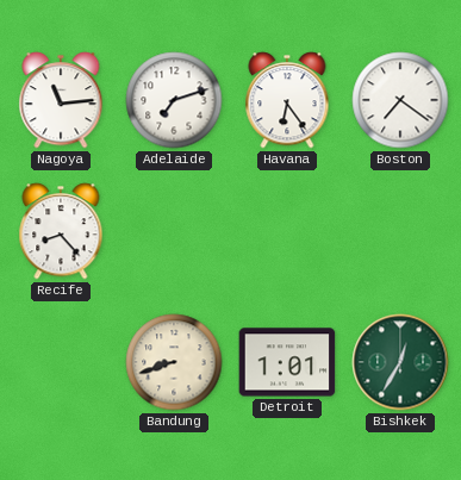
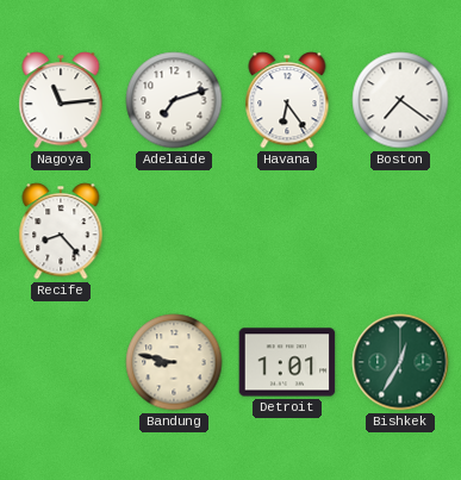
Bandung: 8:42 -> 8:47
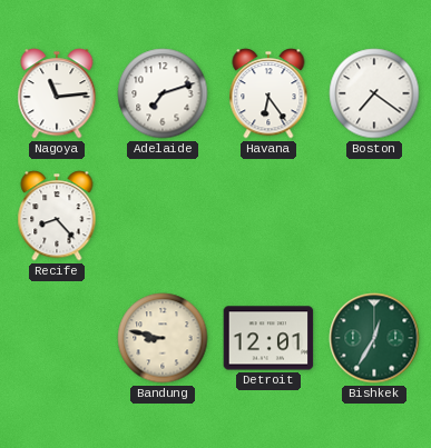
Detroit: 1:01 -> 12:01
